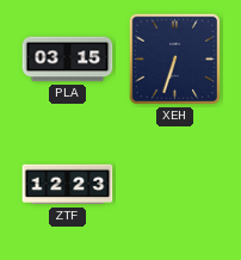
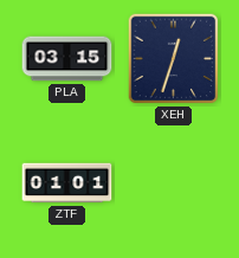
XEH: 6:33 -> 12:33
ZTF: 12:23 -> 01:01
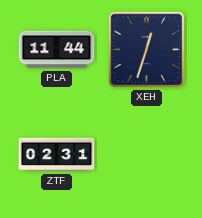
PLA: 03:15 -> 11:44
ZTF: 01:01 -> 02:31
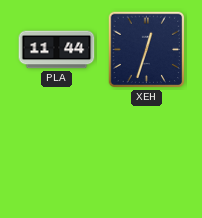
ZTF: 02:31 -> none
